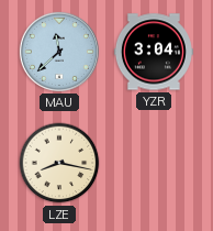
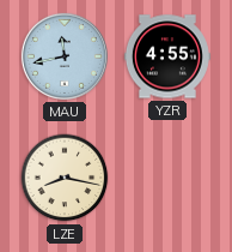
MAU: 11:38 -> 11:43
YZR: 3:04 -> 4:55
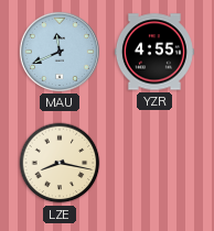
MAU: 11:43 -> 11:41
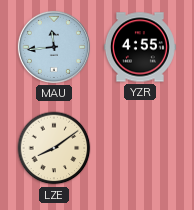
MAU: 11:41 -> 11:44
LZE: 8:17 -> 8:09
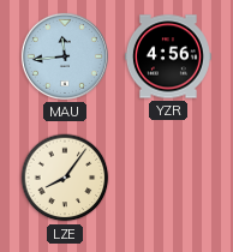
YZR: 4:55 -> 4:56
LZE: 8:09 -> 8:06
